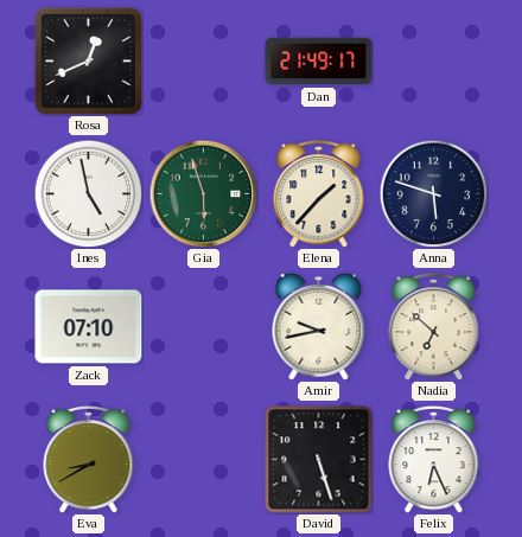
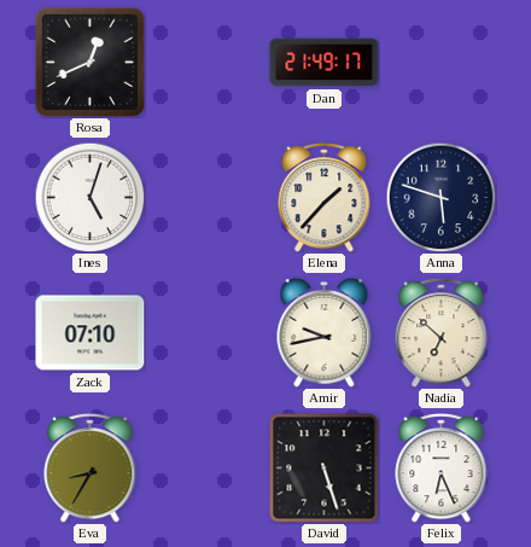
Ines: 4:58 -> 5:03
Gia: 5:57 -> none
Eva: 8:40 -> 8:35
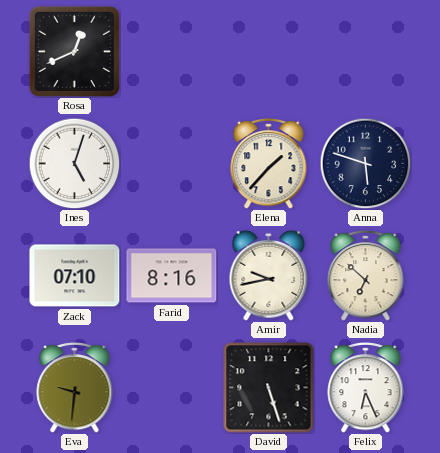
Dan: 21:49 -> none
Farid: none -> 8:16
Eva: 8:35 -> 9:31
